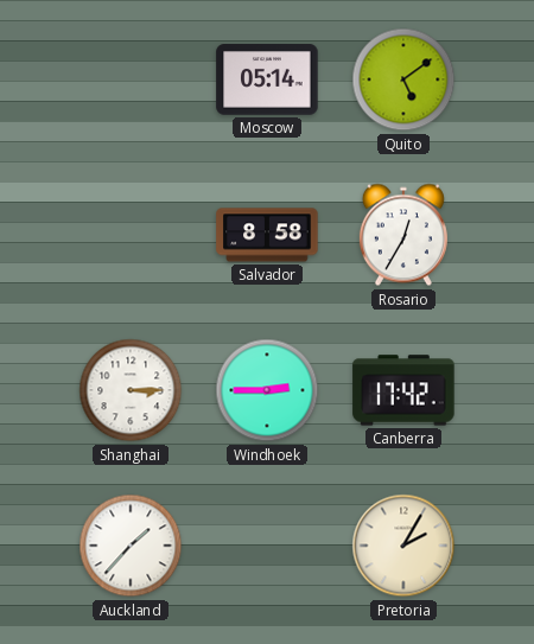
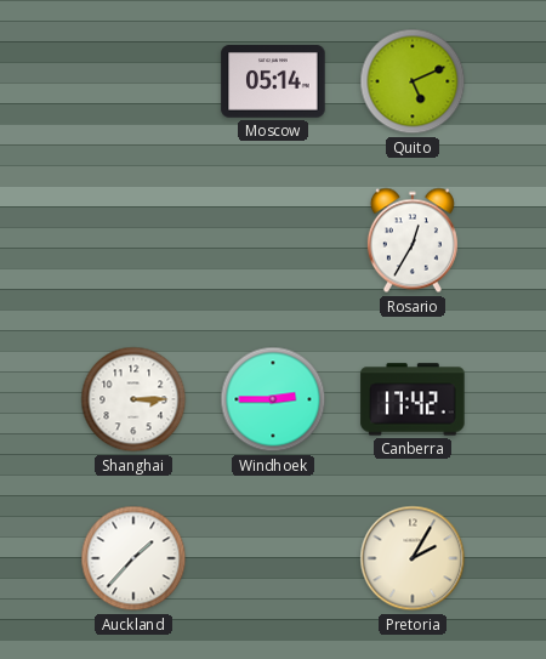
Quito: 5:09 -> 5:11
Salvador: 8:58 -> none
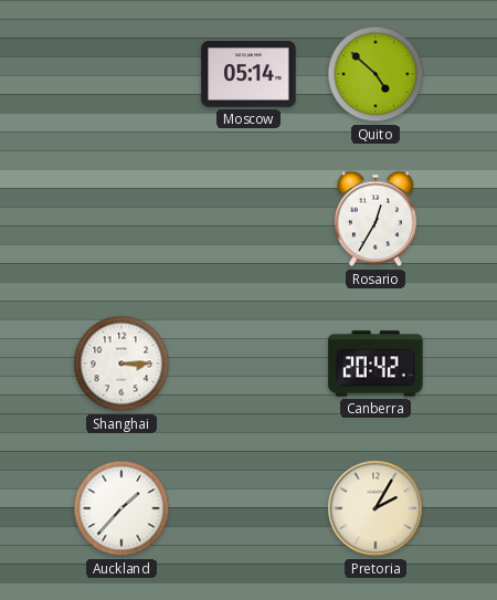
Quito: 5:11 -> 4:52
Windhoek: 2:45 -> none
Canberra: 17:42 -> 20:42
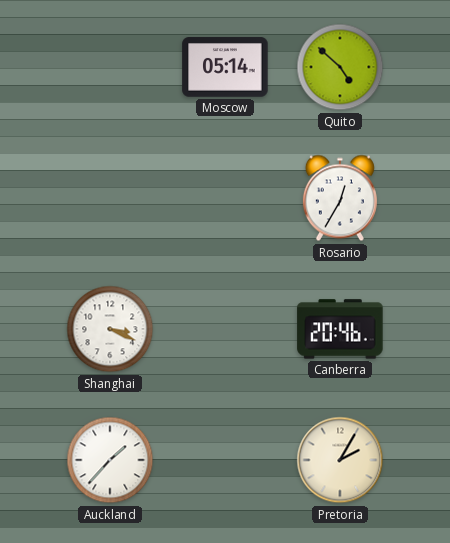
Shanghai: 3:15 -> 3:19
Canberra: 20:42 -> 20:46
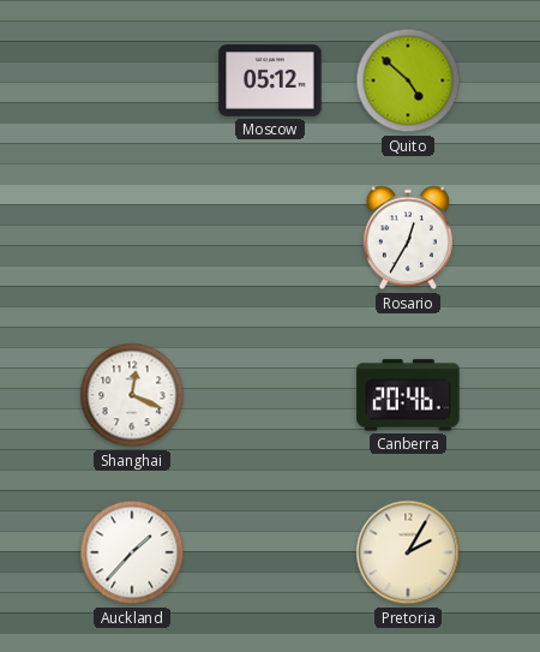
Moscow: 05:14 -> 05:12
Shanghai: 3:19 -> 12:19
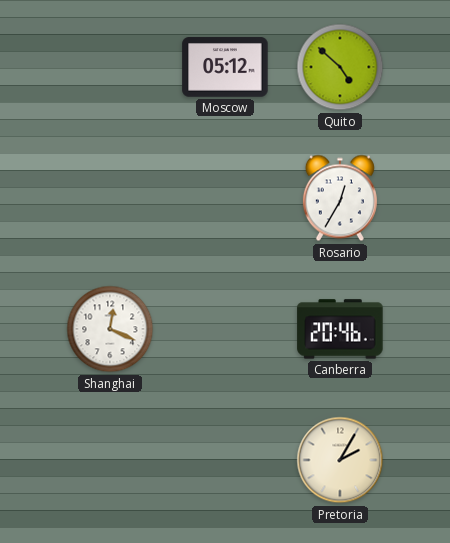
Auckland: 1:37 -> none
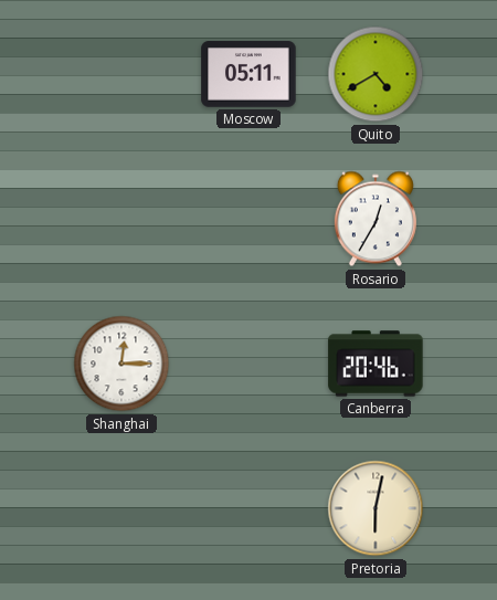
Moscow: 05:12 -> 05:11
Quito: 4:52 -> 4:40
Shanghai: 12:19 -> 12:15
Pretoria: 2:05 -> 6:02
